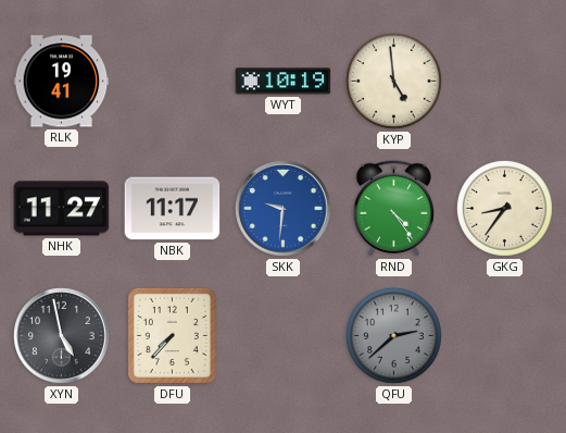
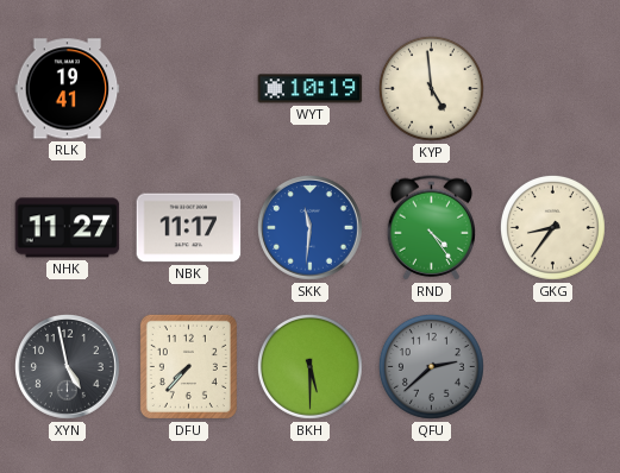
SKK: 9:31 -> 11:31
BKH: none -> 5:30
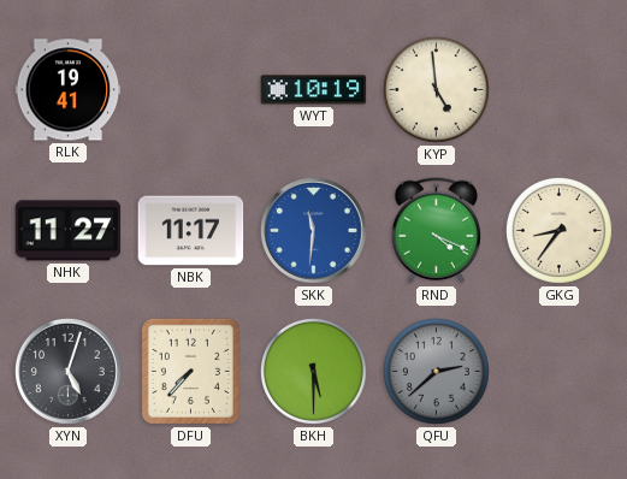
RND: 4:24 -> 4:19
XYN: 4:58 -> 5:03
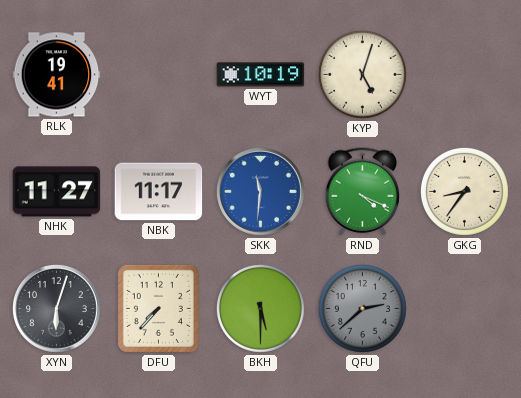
KYP: 4:59 -> 5:03
XYN: 5:03 -> 6:03
